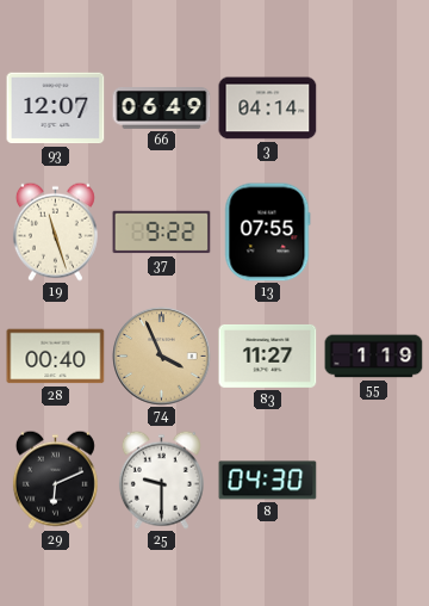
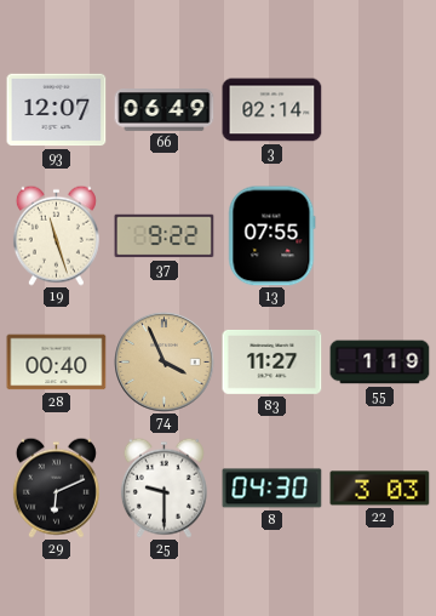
3: 04:14 -> 02:14
22: none -> 3:03
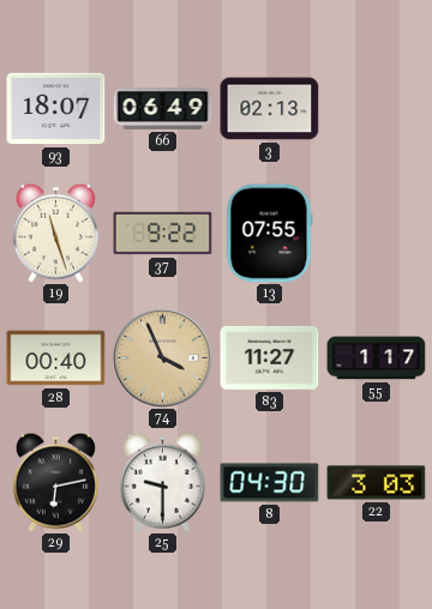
93: 12:07 -> 18:07
3: 02:14 -> 02:13
55: 1:19 -> 1:17
29: 6:11 -> 6:13
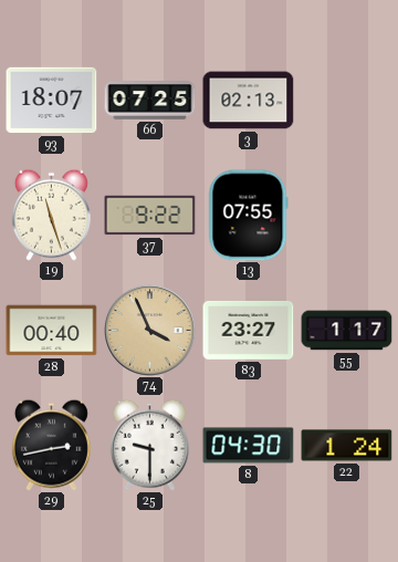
66: 06:49 -> 07:25
83: 11:27 -> 23:27
29: 6:13 -> 2:43
22: 3:03 -> 1:24
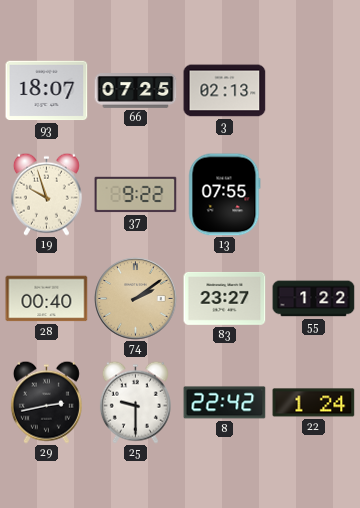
19: 11:27 -> 9:57
74: 3:56 -> 2:09
55: 1:17 -> 1:22
8: 04:30 -> 22:42
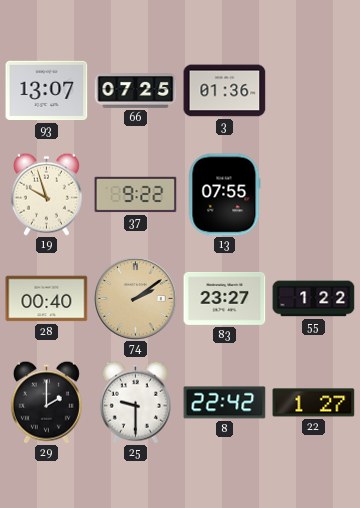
93: 18:07 -> 13:07
3: 02:13 -> 01:36
29: 2:43 -> 2:00
22: 1:24 -> 1:27
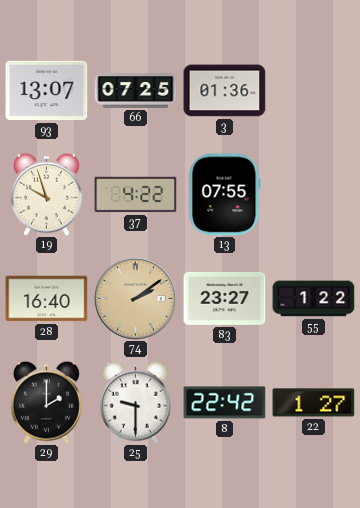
37: 9:22 -> 4:22
28: 00:40 -> 16:40
